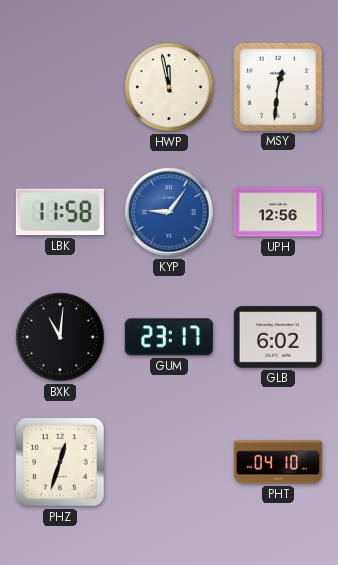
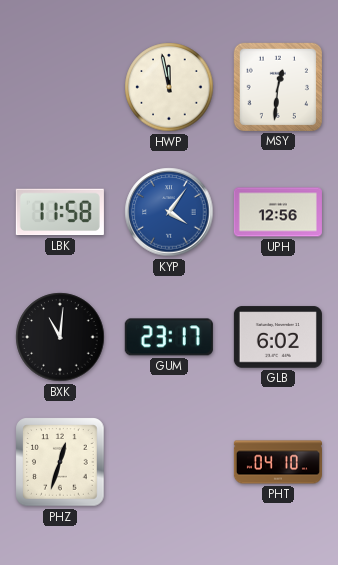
KYP: 9:06 -> 4:06
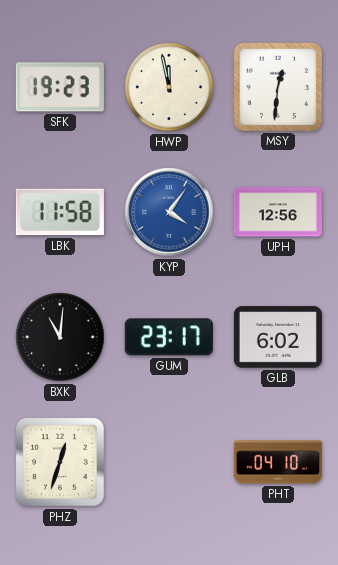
SFK: none -> 19:23
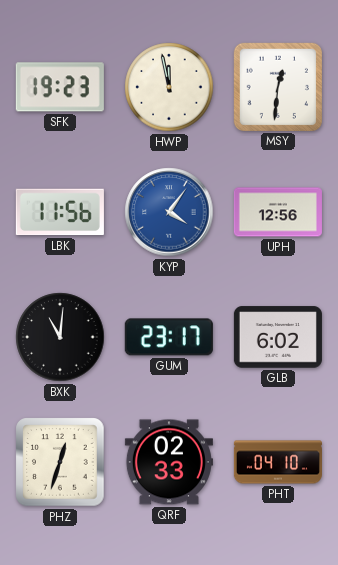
LBK: 11:58 -> 11:56
QRF: none -> 02:33
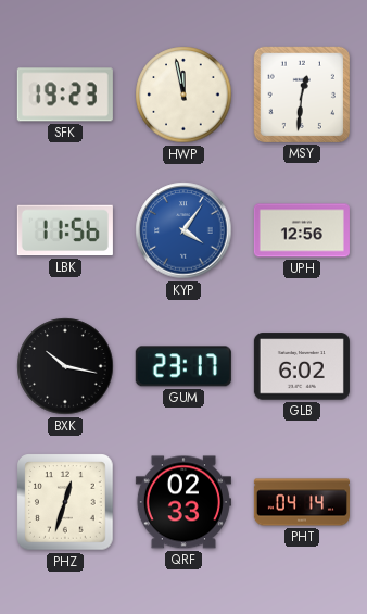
BXK: 11:01 -> 10:17
PHT: 04:10 -> 04:14
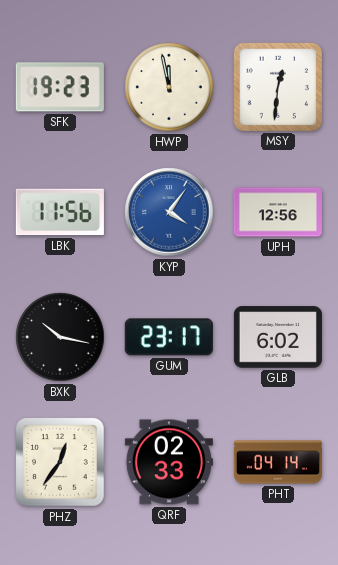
PHZ: 12:33 -> 12:36
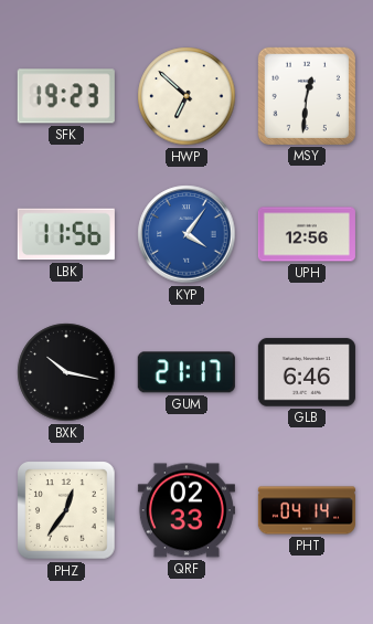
HWP: 11:58 -> 6:52
GUM: 23:17 -> 21:17
GLB: 6:02 -> 6:46
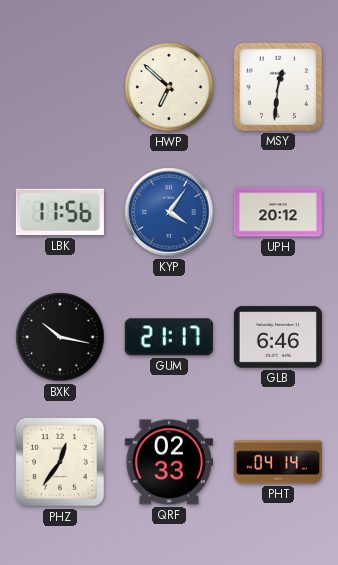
SFK: 19:23 -> none
UPH: 12:56 -> 20:12
